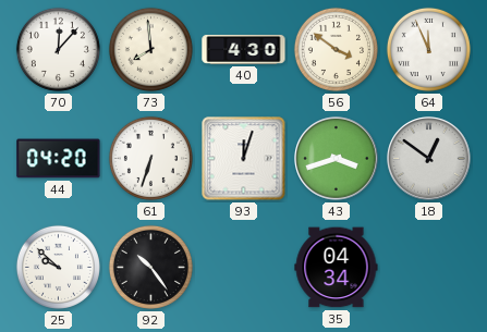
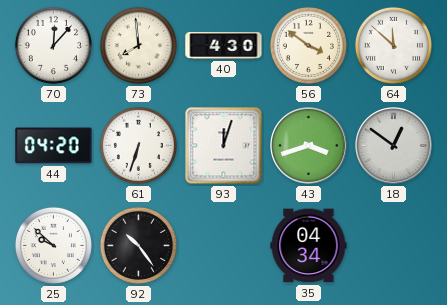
64: 11:56 -> 11:52
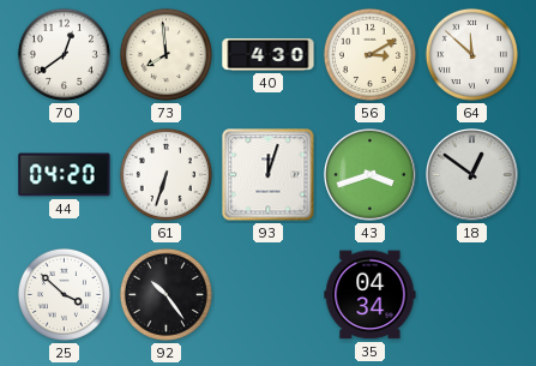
70: 12:07 -> 12:39
56: 3:51 -> 3:10
25: 9:52 -> 3:52
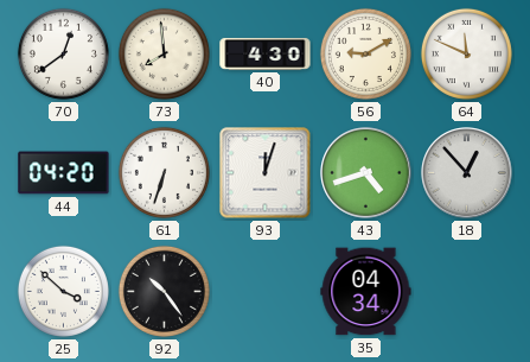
56: 3:10 -> 9:10
64: 11:52 -> 11:49
43: 3:42 -> 4:42
18: 12:51 -> 12:53
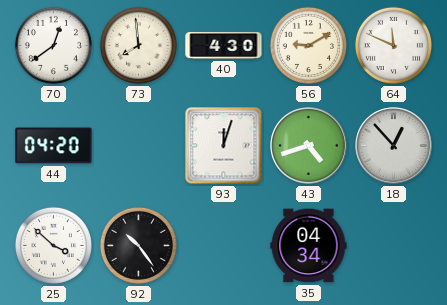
61: 6:33 -> none
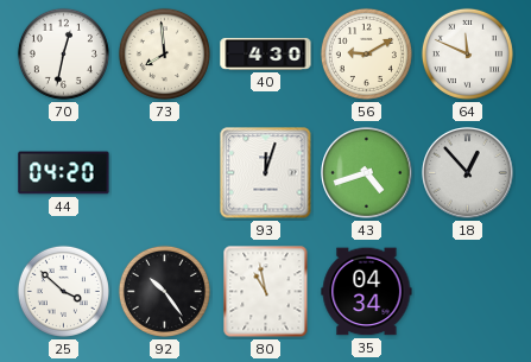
70: 12:39 -> 12:32
80: none -> 10:58
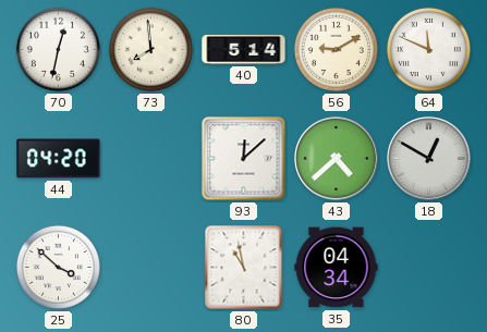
40: 4:30 -> 5:14
93: 12:03 -> 12:08
43: 4:42 -> 4:38
18: 12:53 -> 12:50
92: 10:24 -> none
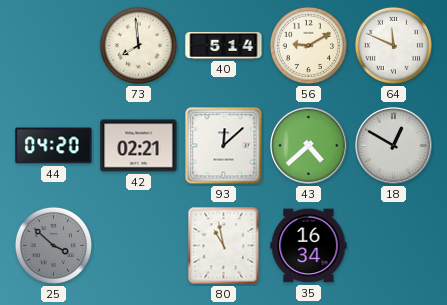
70: 12:32 -> none
42: none -> 02:21
25 dial: white -> grey
35: 04:34 -> 16:34
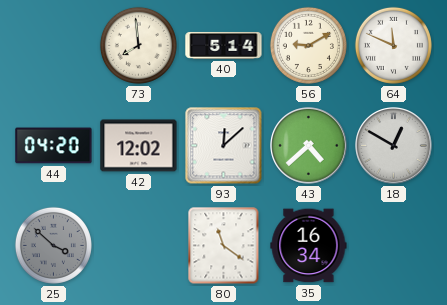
42: 02:21 -> 12:02
80: 10:58 -> 11:21
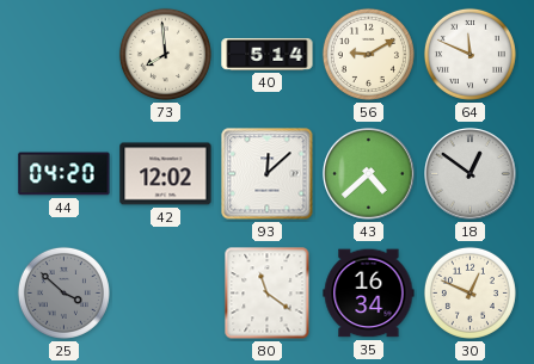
18: 12:50 -> 12:51
30: none -> 12:49
